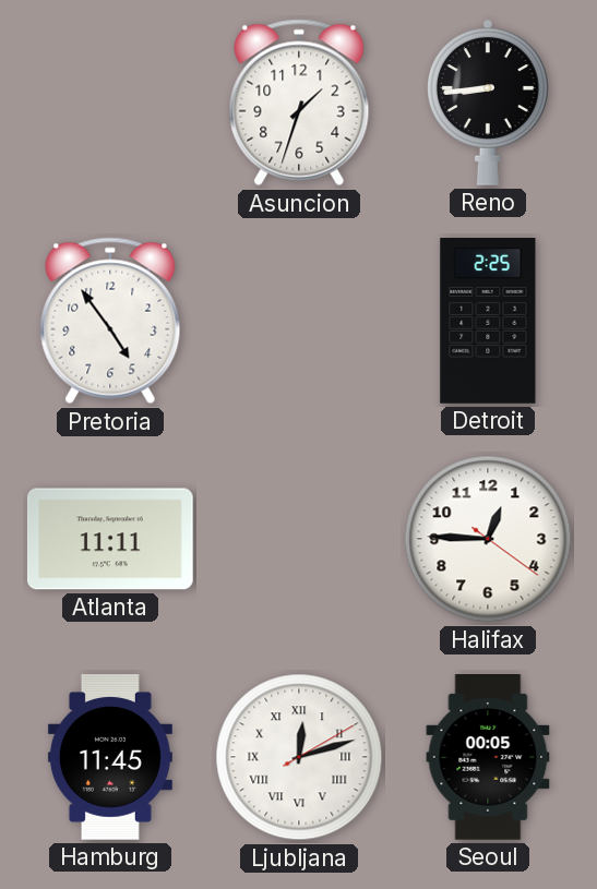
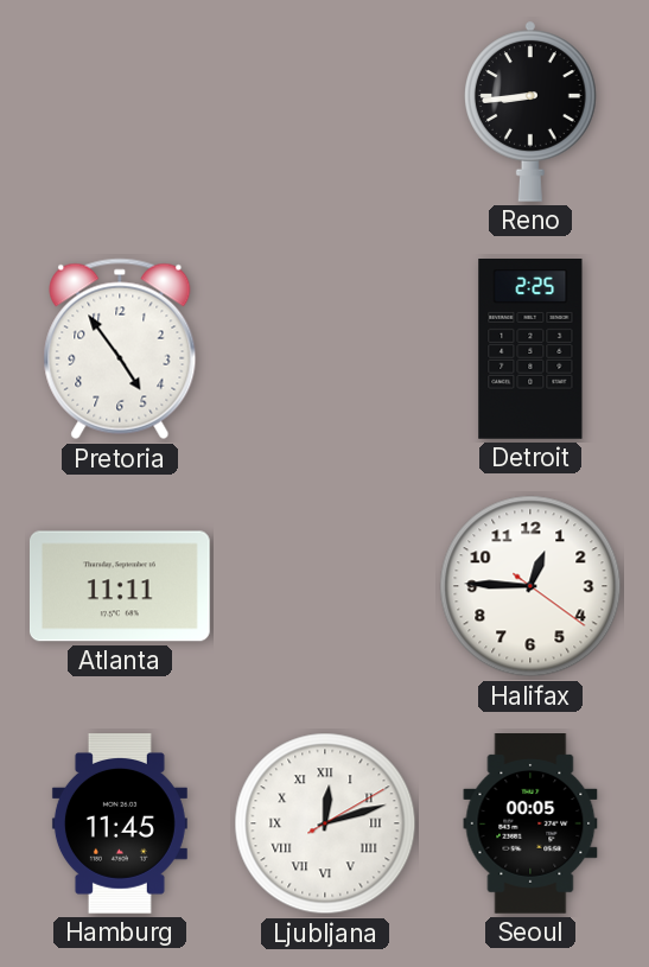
Asuncion: 1:33 -> none
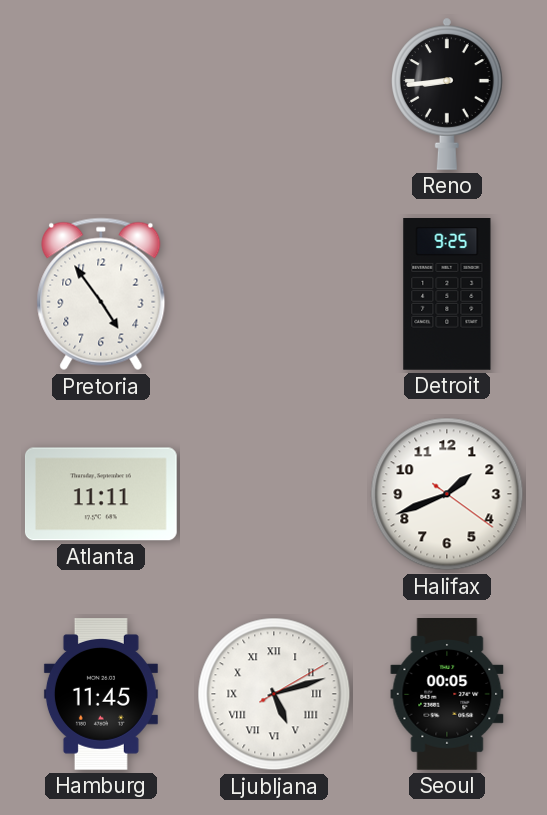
Detroit: 2:25 -> 9:25
Halifax: 12:45 -> 1:41
Ljubljana: 12:12 -> 5:12
